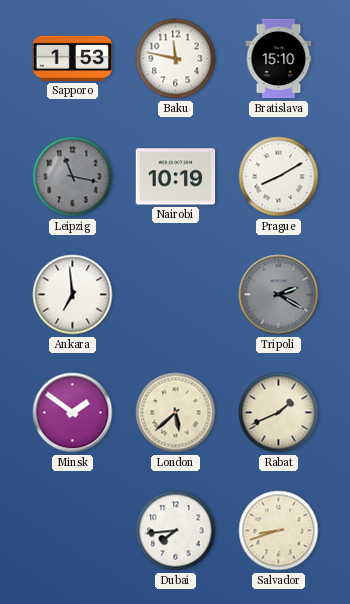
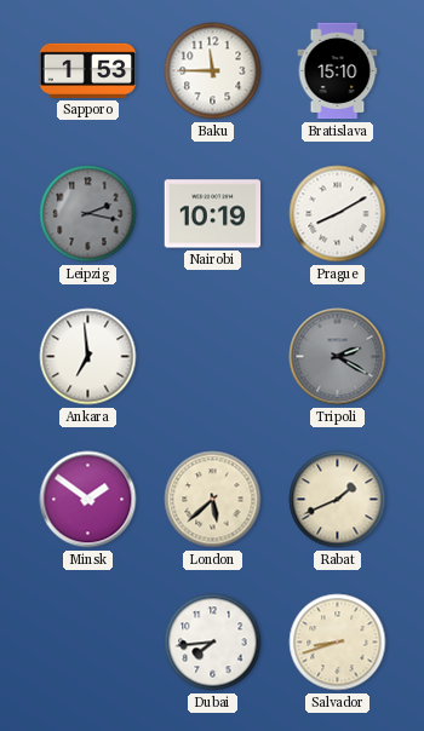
Baku: 11:47 -> 11:45
Leipzig: 11:17 -> 2:17
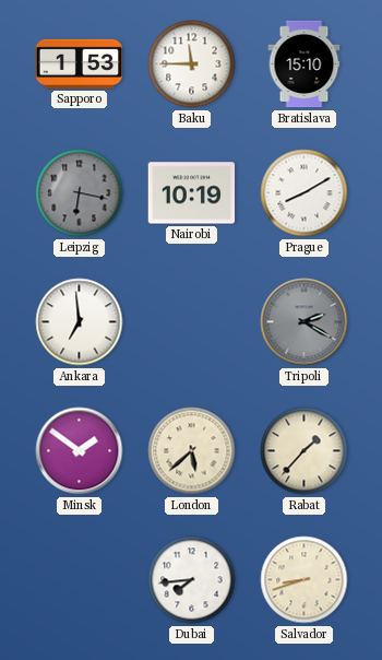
Leipzig: 2:17 -> 6:17
Rabat: 1:41 -> 1:37
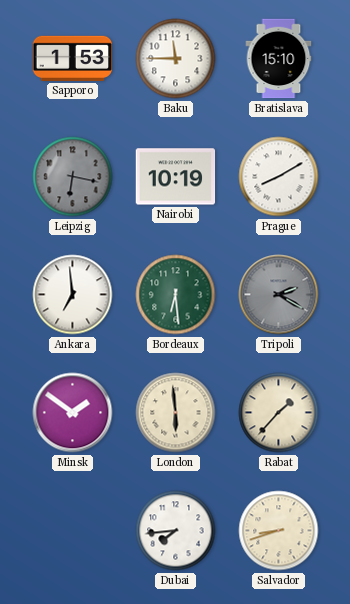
Bordeaux: none -> 6:29
London: 5:38 -> 5:59
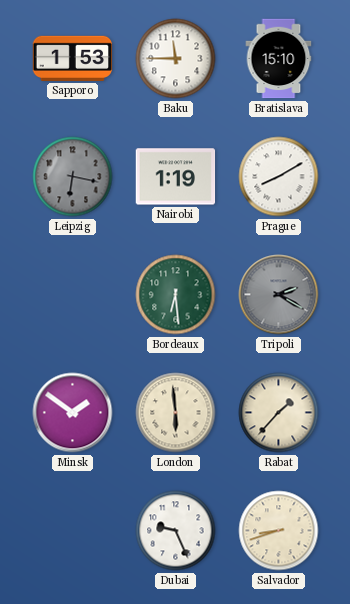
Nairobi: 10:19 -> 1:19
Ankara: 6:59 -> none
Dubai: 7:44 -> 9:26
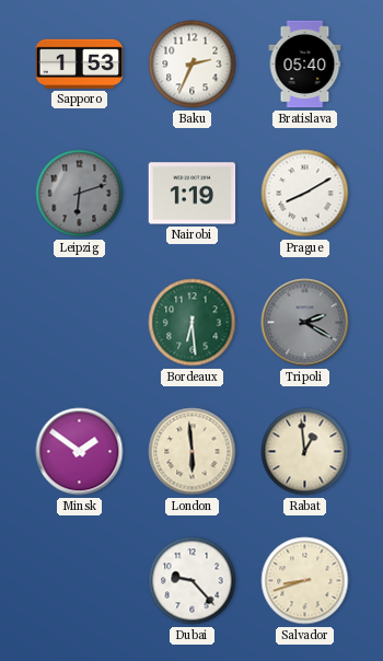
Baku: 11:45 -> 2:34
Bratislava: 15:10 -> 05:40
Leipzig: 6:17 -> 6:12
Rabat: 1:37 -> 12:59
Dubai: 9:26 -> 9:23
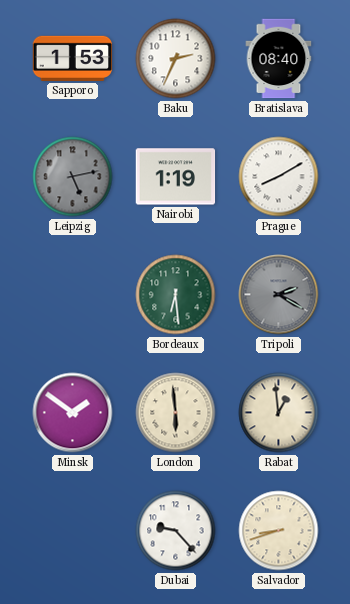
Bratislava: 05:40 -> 08:40
Leipzig: 6:12 -> 5:13
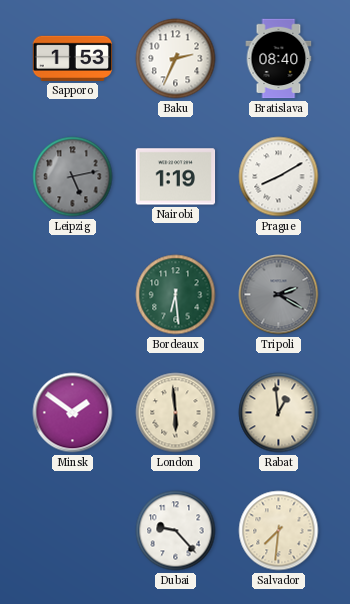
Salvador: 8:42 -> 7:31
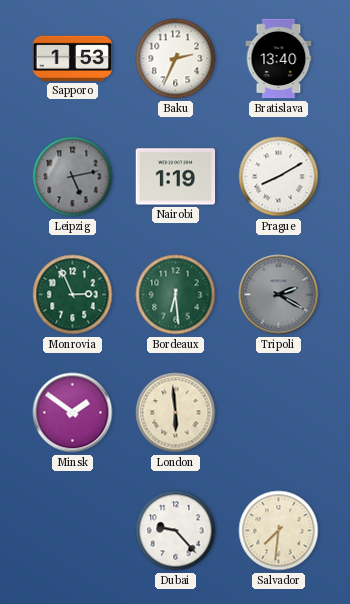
Bratislava: 08:40 -> 13:40
Monrovia: none -> 2:56
Rabat: 12:59 -> none
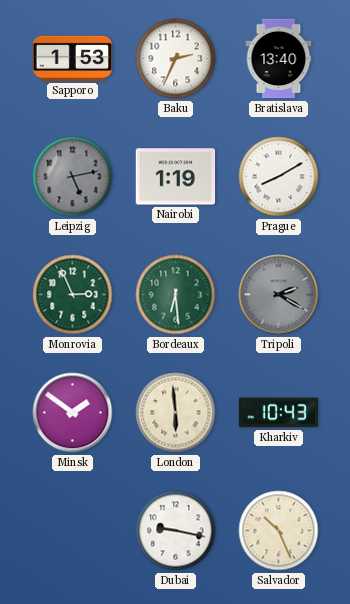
Kharkiv: none -> 10:43
Dubai: 9:23 -> 9:17
Salvador: 7:31 -> 10:26
